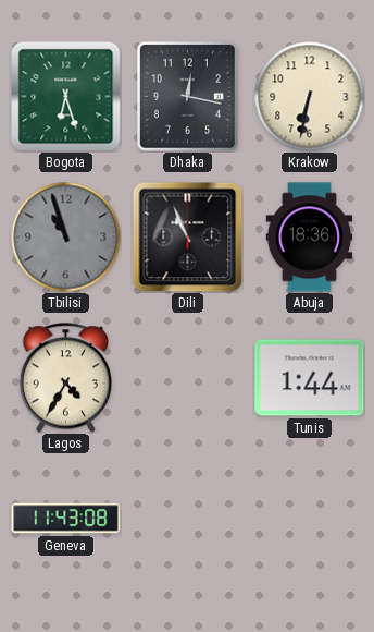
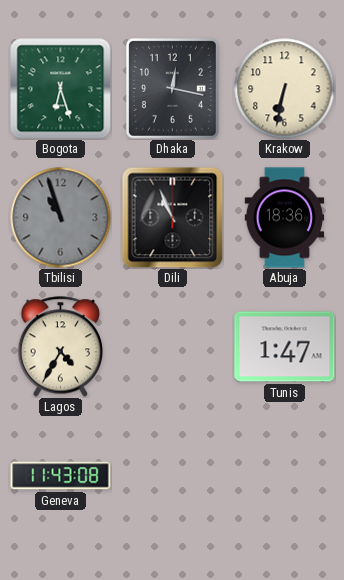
Tunis: 1:44 -> 1:47
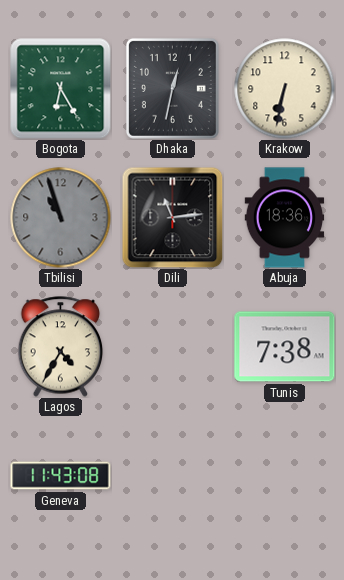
Bogota: 6:27 -> 6:25
Dhaka: 12:17 -> 12:32
Dili: 10:56 -> 11:14
Tunis: 1:47 -> 7:38
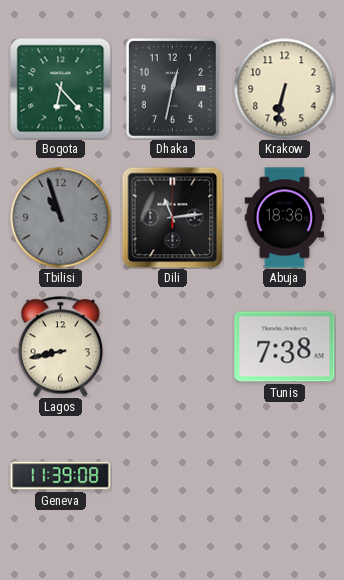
Bogota: 6:25 -> 6:23
Lagos: 4:35 -> 8:43
Geneva: 11:43 -> 11:39
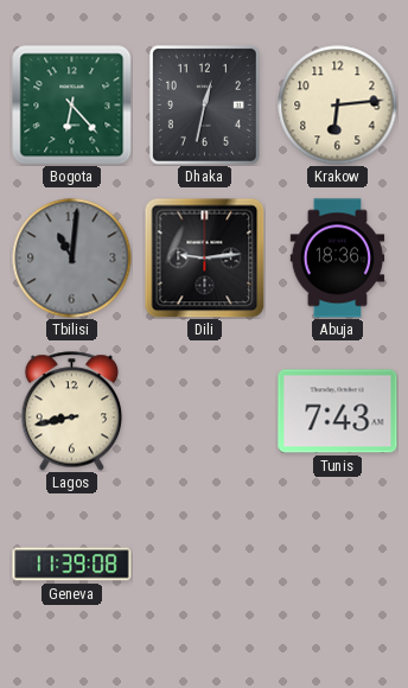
Krakow: 6:32 -> 6:14
Tbilisi: 10:57 -> 11:01
Dili: 11:14 -> 9:14
Tunis: 7:38 -> 7:43
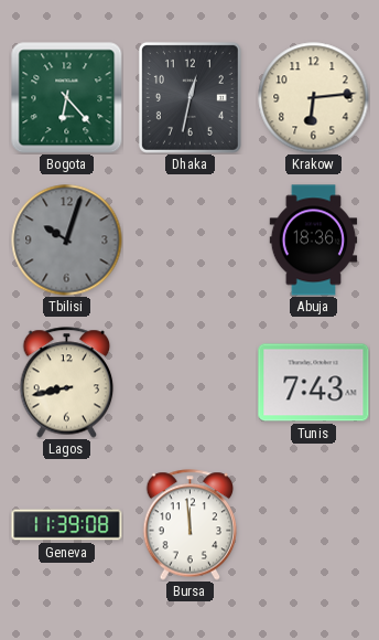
Tbilisi: 11:01 -> 10:03
Dili: 9:14 -> none
Bursa: none -> 11:59
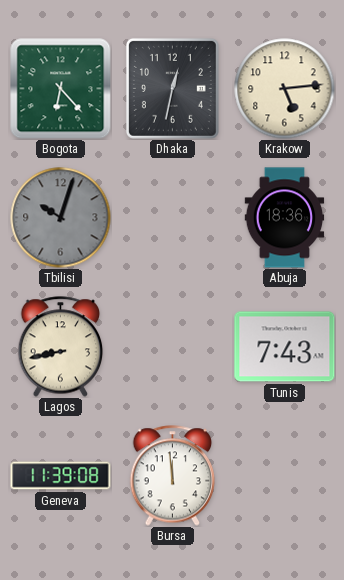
Krakow: 6:14 -> 5:14
